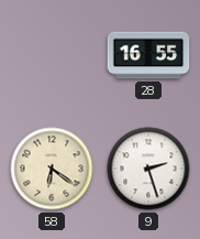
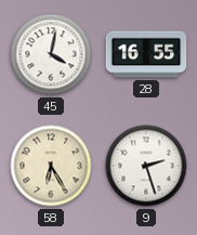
45: none -> 4:02
58: 6:21 -> 6:25
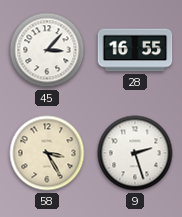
45: 4:02 -> 3:07
58: 6:25 -> 3:25
